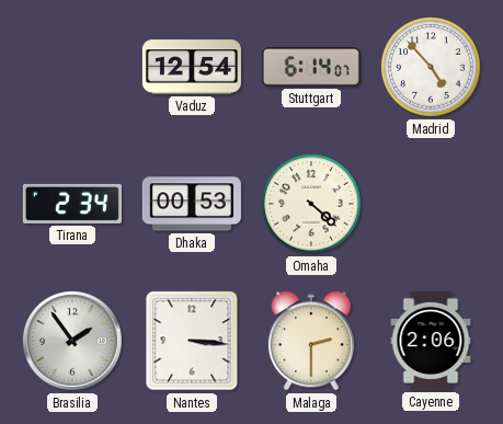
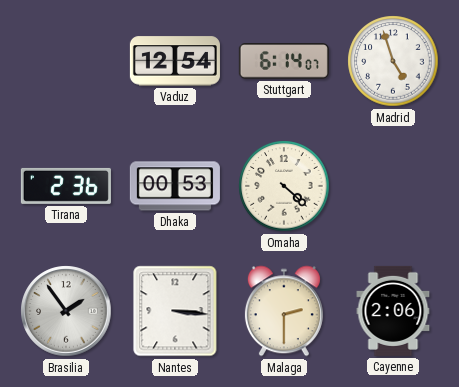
Madrid: 4:53 -> 4:57
Tirana: 2:34 -> 2:36
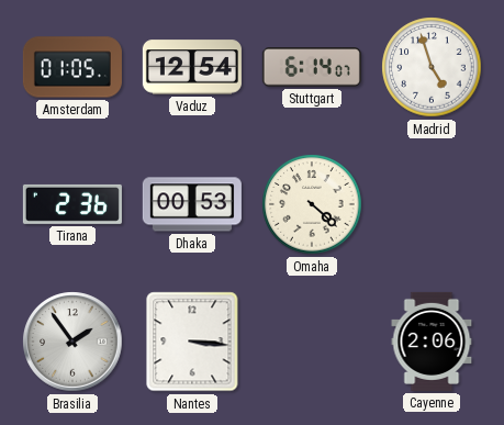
Amsterdam: none -> 01:05
Malaga: 2:30 -> none
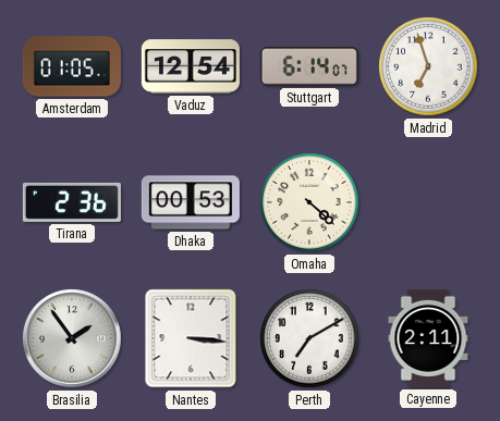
Madrid: 4:57 -> 6:57
Perth: none -> 7:10
Cayenne: 2:06 -> 2:11
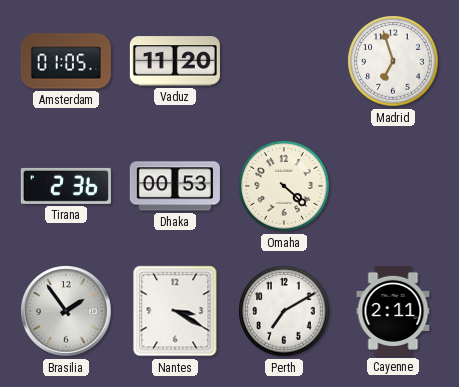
Vaduz: 12:54 -> 11:20
Stuttgart: 6:14 -> none
Nantes: 3:16 -> 3:20
